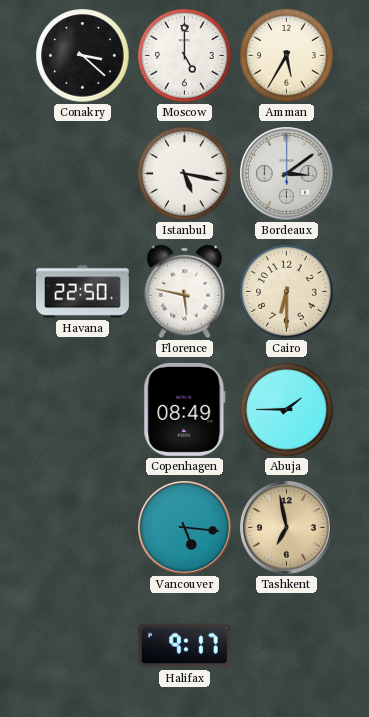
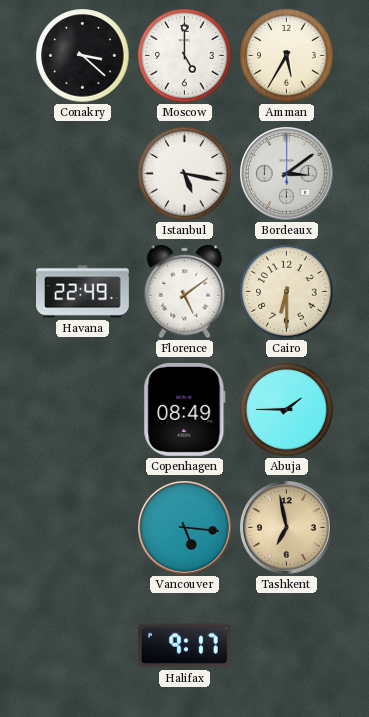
Havana: 22:50 -> 22:49
Florence: 5:47 -> 5:09
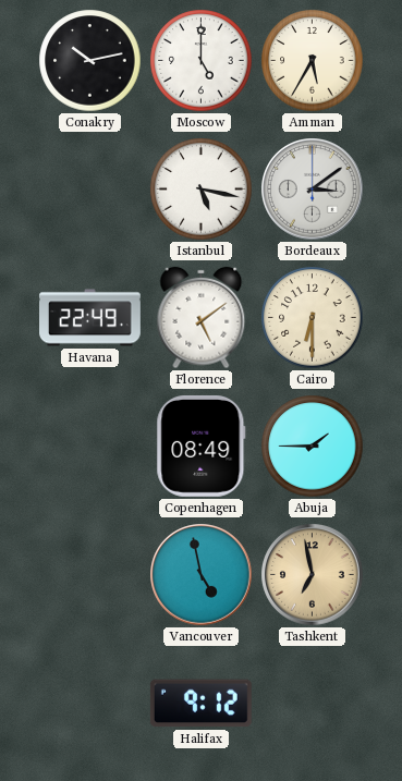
Conakry: 3:22 -> 10:13
Vancouver: 5:16 -> 4:58
Halifax: 9:17 -> 9:12
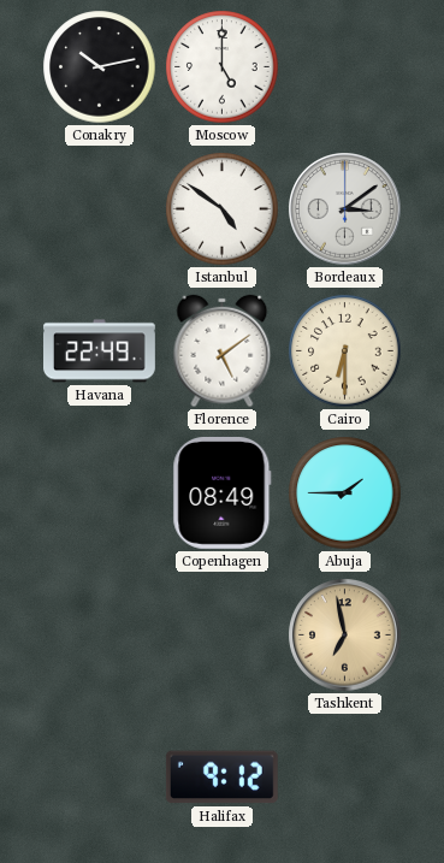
Amman: 5:35 -> none
Istanbul: 5:17 -> 4:51
Vancouver: 4:58 -> none
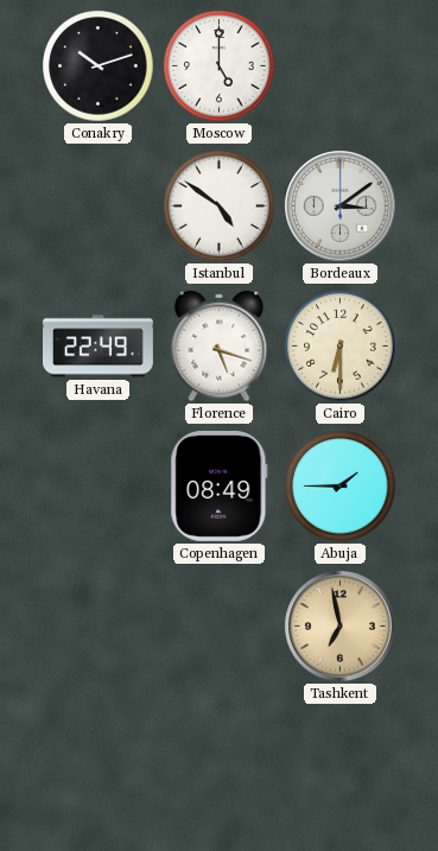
Conakry: 10:13 -> 10:12
Florence: 5:09 -> 5:18
Halifax: 9:12 -> none
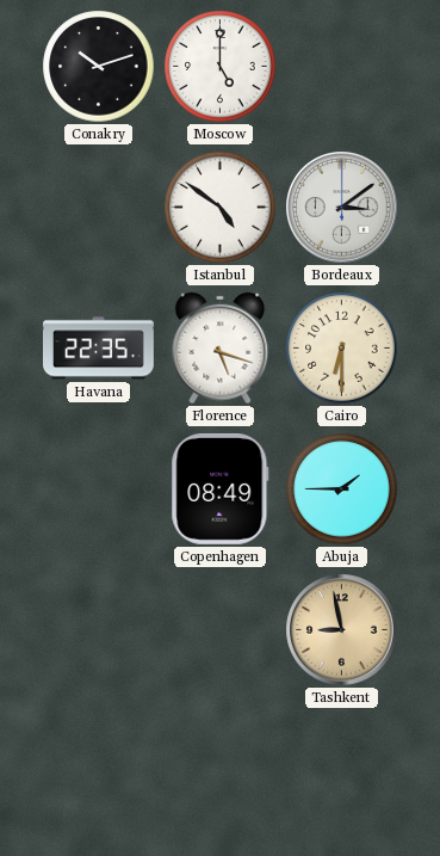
Havana: 22:49 -> 22:35
Tashkent: 6:58 -> 8:58
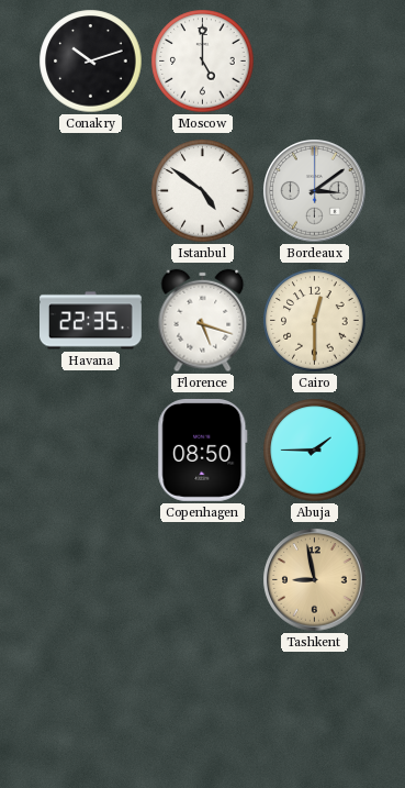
Cairo: 6:30 -> 12:30
Copenhagen: 08:49 -> 08:50
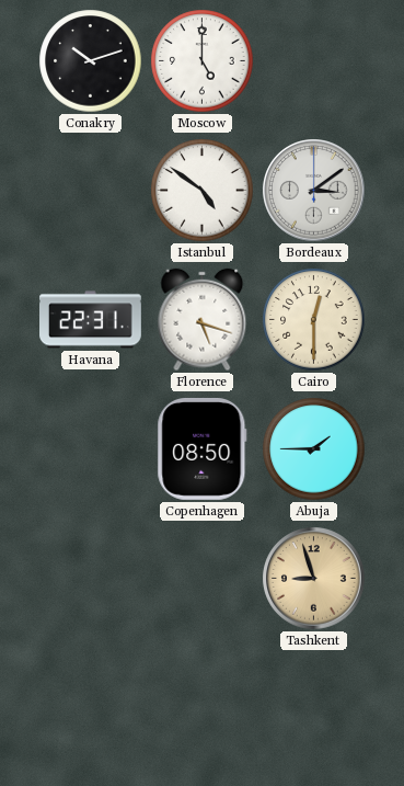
Havana: 22:35 -> 22:31
Tashkent: 8:58 -> 8:57
